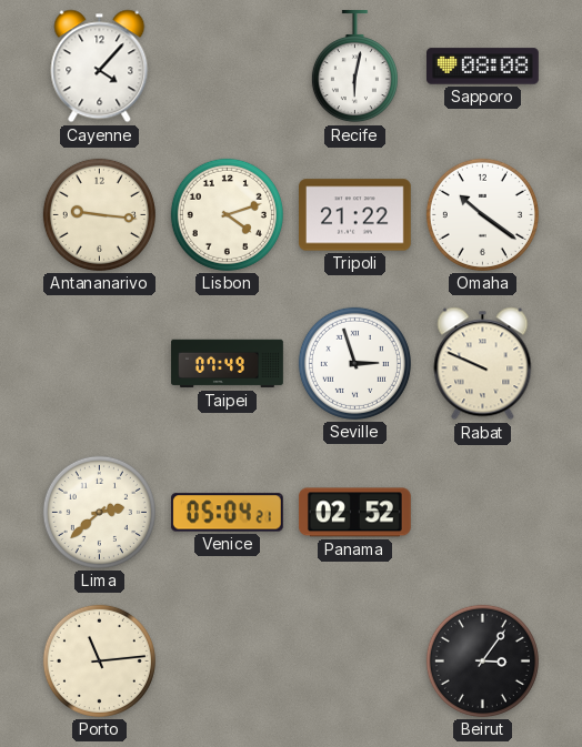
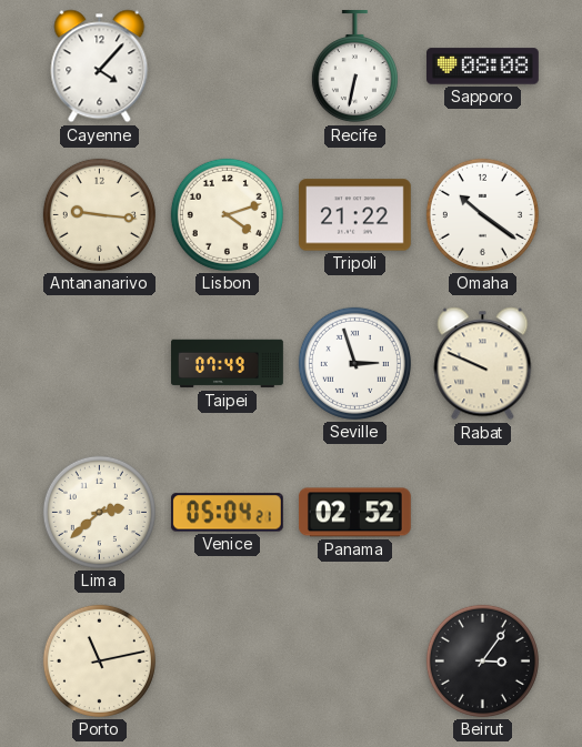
Recife: 6:02 -> 6:32
Porto: 11:14 -> 11:13
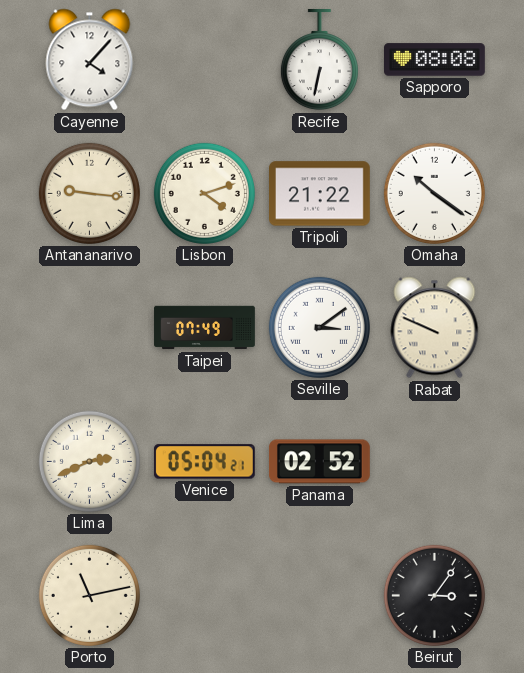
Seville: 2:57 -> 3:09
Lima: 2:38 -> 2:41
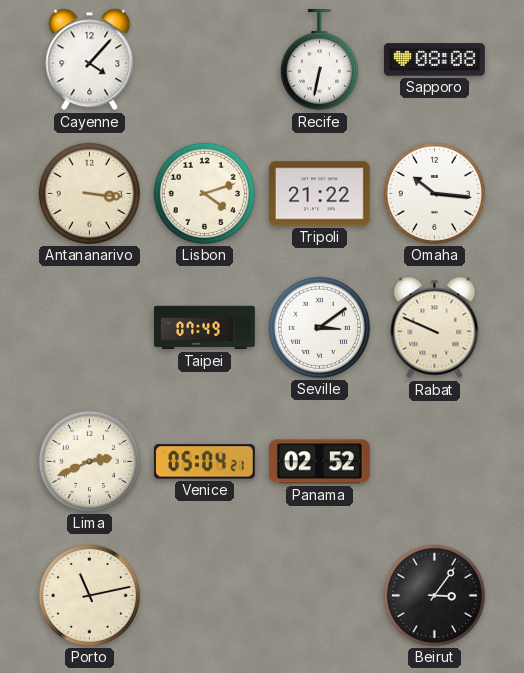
Antananarivo: 9:16 -> 3:16
Omaha: 10:21 -> 10:16
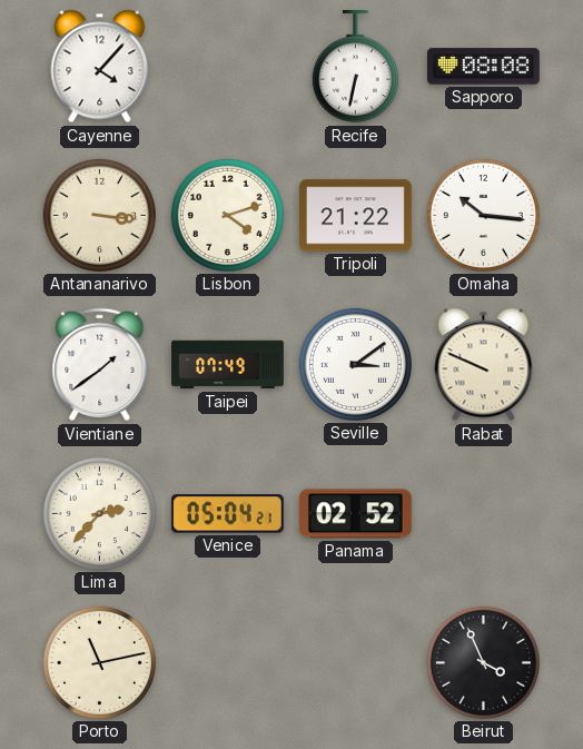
Vientiane: none -> 1:39
Lima: 2:41 -> 2:37
Beirut: 3:06 -> 3:56
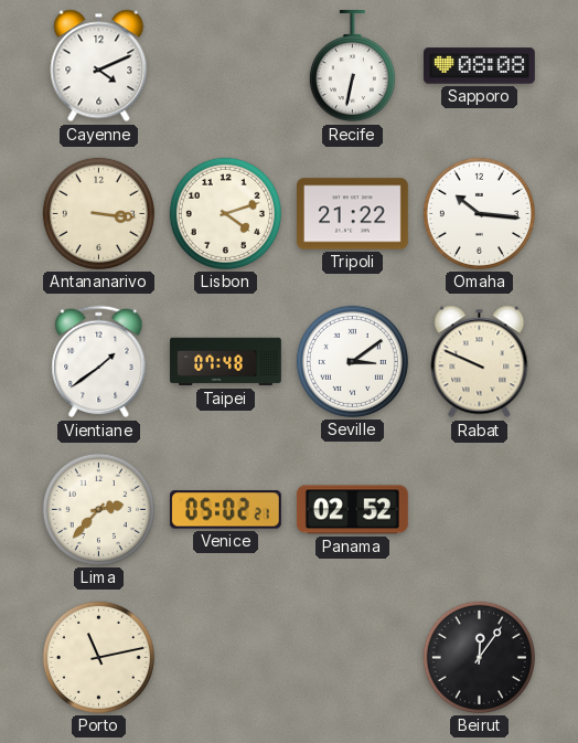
Cayenne: 4:07 -> 4:11
Taipei: 07:49 -> 07:48
Venice: 05:04 -> 05:02
Beirut: 3:56 -> 12:06
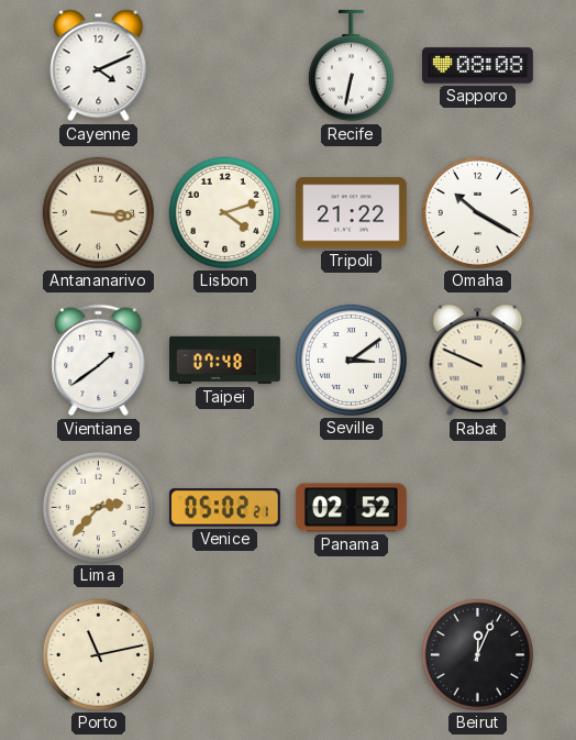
Omaha: 10:16 -> 10:20
Beirut: 12:06 -> 12:04
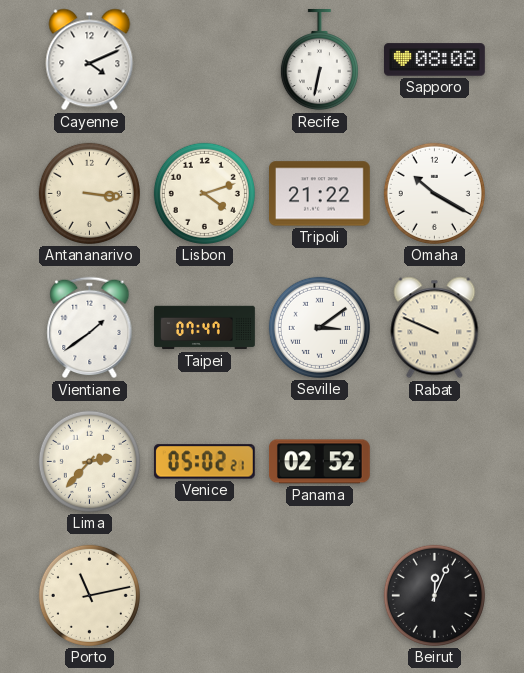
Taipei: 07:48 -> 07:47
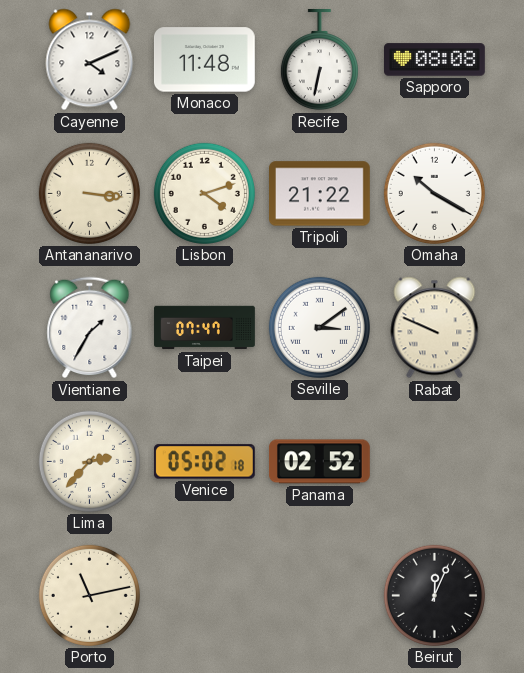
Monaco: none -> 11:48
Vientiane: 1:39 -> 1:35
Venice: 05:02:21 -> 05:02:18
